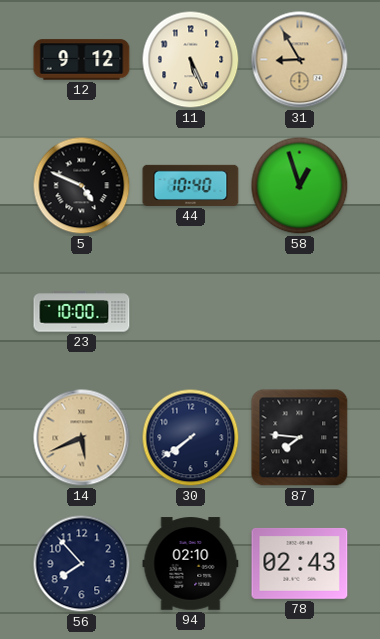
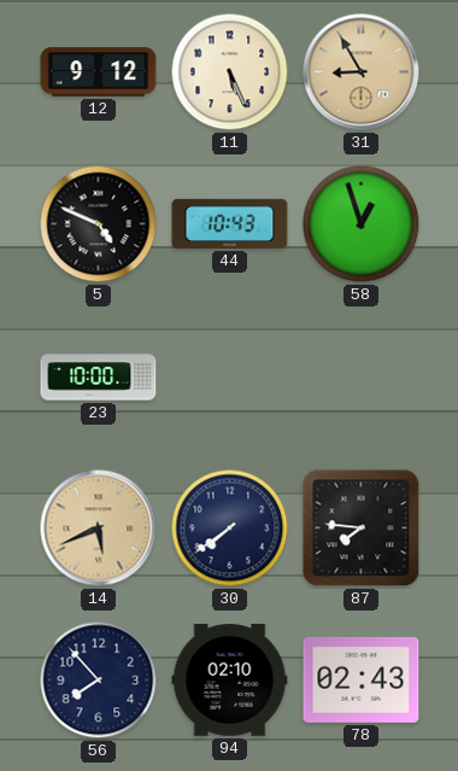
44: 10:40 -> 10:43
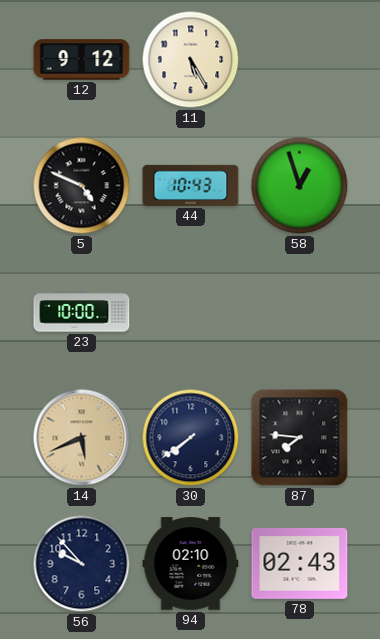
11: 5:26 -> 5:25
31: 8:55 -> none
56: 7:53 -> 9:53
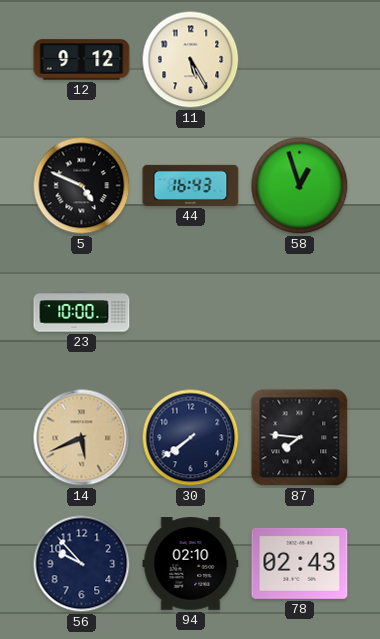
44: 10:43 -> 16:43
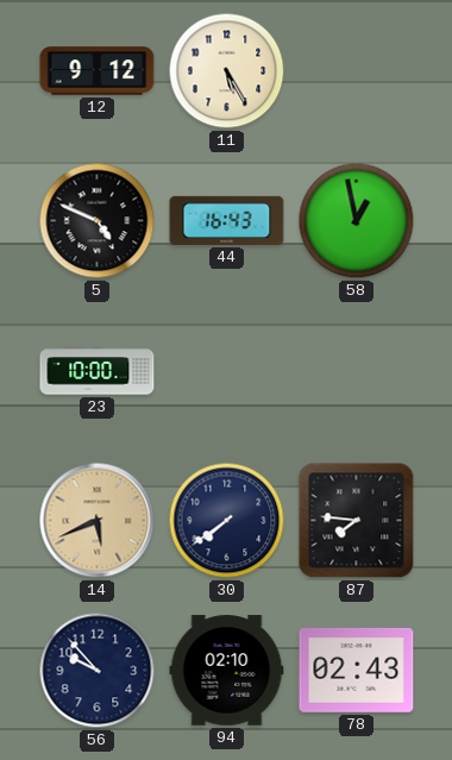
58: 12:57 -> 12:58
